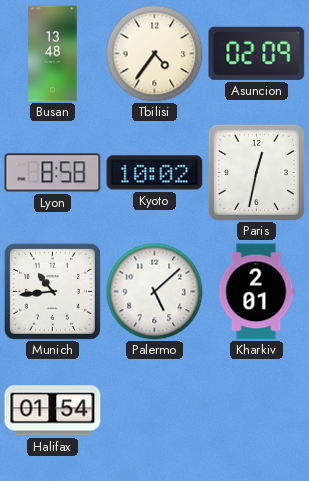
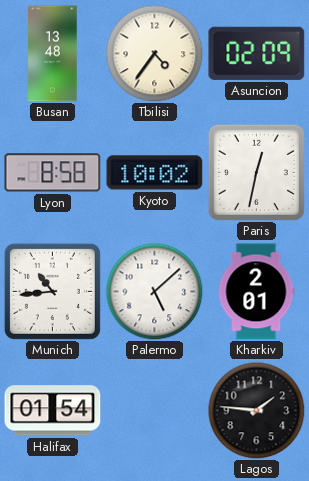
Lagos: none -> 1:46
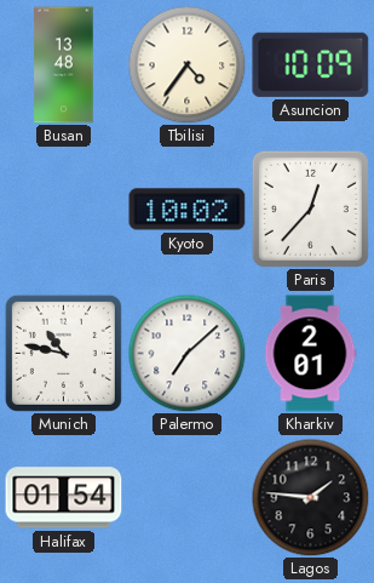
Asuncion: 02:09 -> 10:09
Lyon: 8:58 -> none
Paris: 12:32 -> 12:37
Munich: 10:44 -> 10:47
Palermo: 5:08 -> 7:08
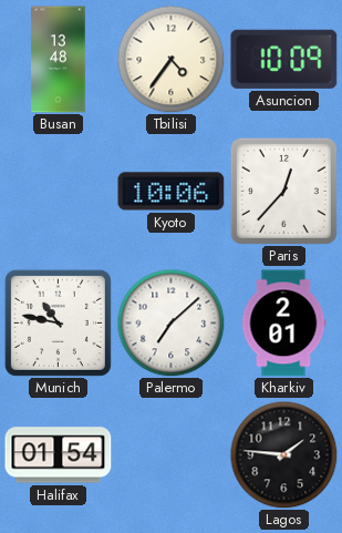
Kyoto: 10:02 -> 10:06
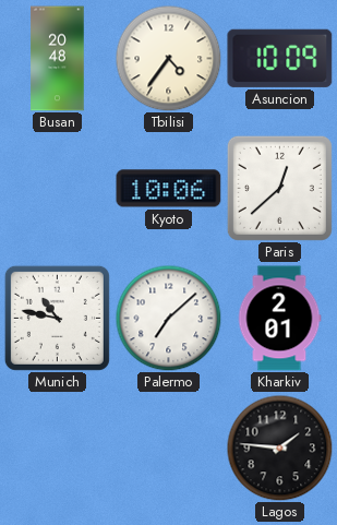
Busan: 13:48 -> 20:48
Paris: 12:37 -> 12:38
Halifax: 01:54 -> none
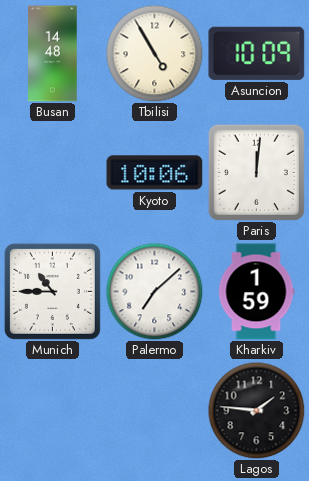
Busan: 20:48 -> 14:48
Tbilisi: 4:36 -> 4:55
Paris: 12:38 -> 12:01
Munich: 10:47 -> 10:45
Kharkiv: 2:01 -> 1:59
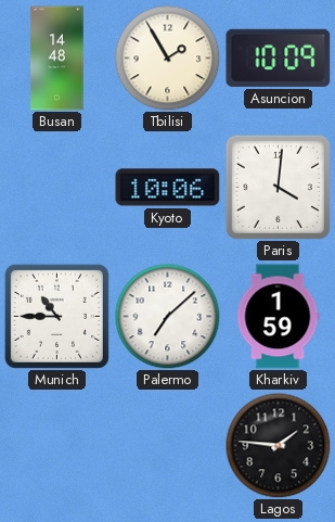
Tbilisi: 4:55 -> 1:55
Paris: 12:01 -> 4:01
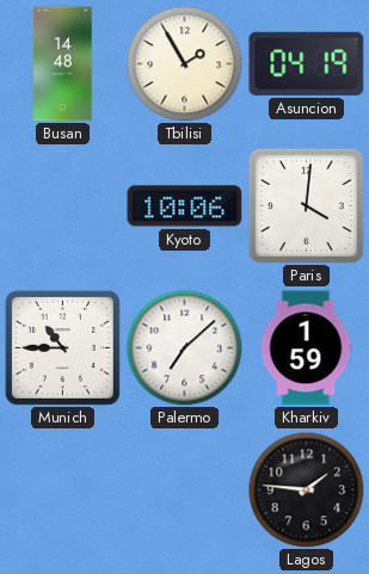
Asuncion: 10:09 -> 04:19
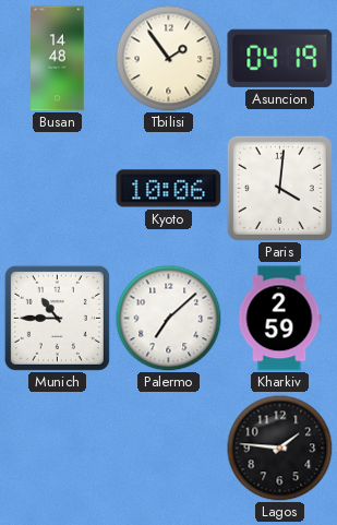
Tbilisi: 1:55 -> 1:54
Kharkiv: 1:59 -> 2:59
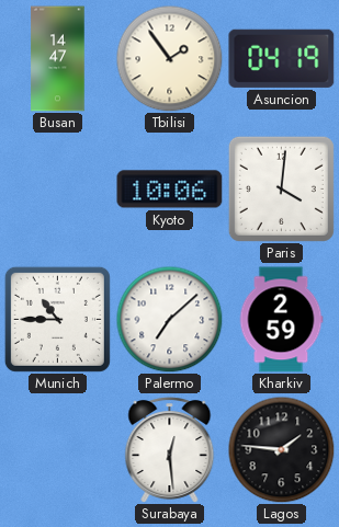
Busan: 14:48 -> 14:47
Surabaya: none -> 12:29
